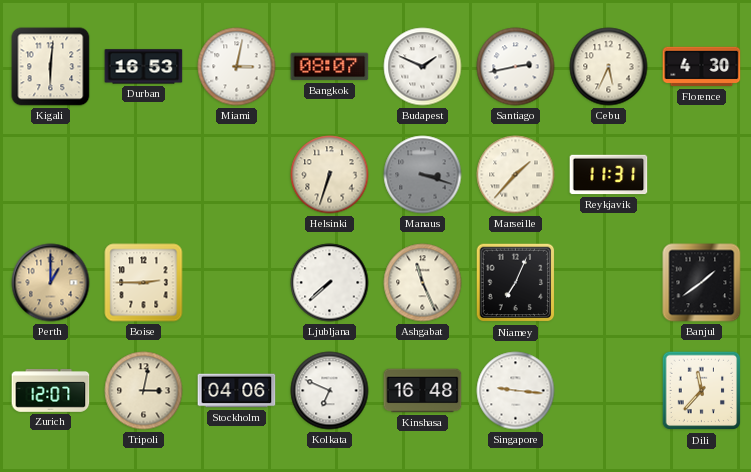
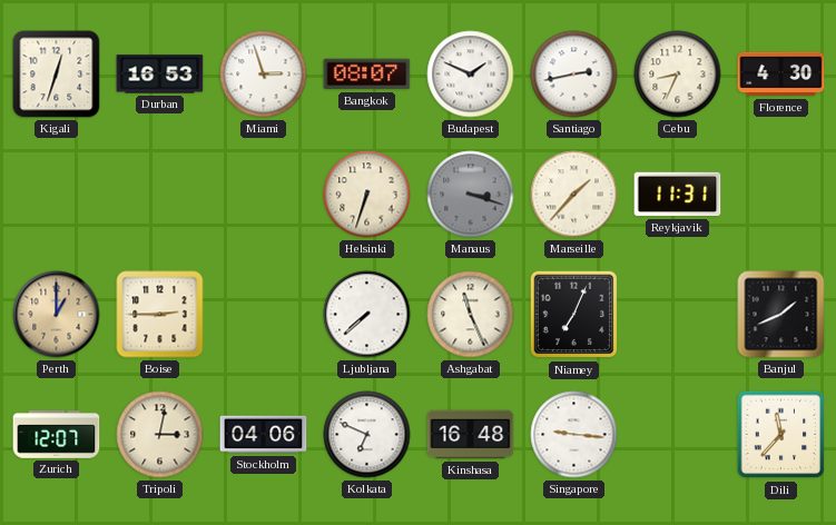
Kigali: 6:01 -> 12:33
Miami: 3:02 -> 2:57
Cebu: 5:34 -> 8:34
Banjul: 1:39 -> 1:41
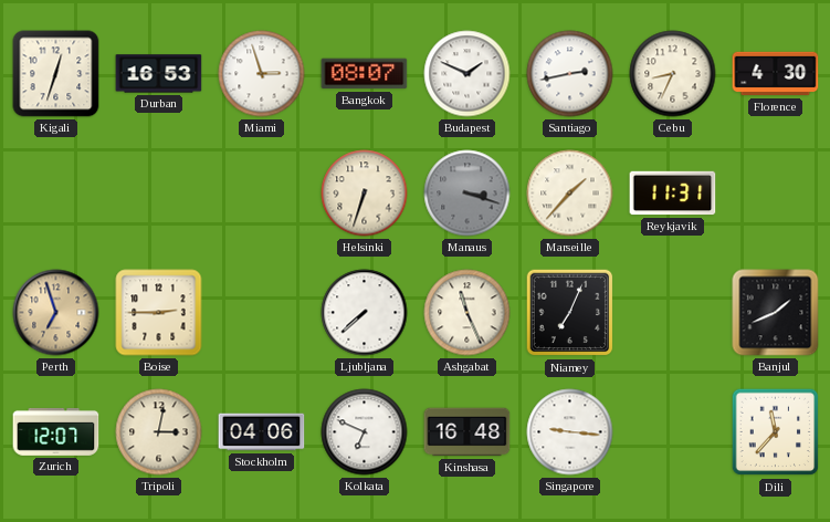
Perth: 1:00 -> 6:57
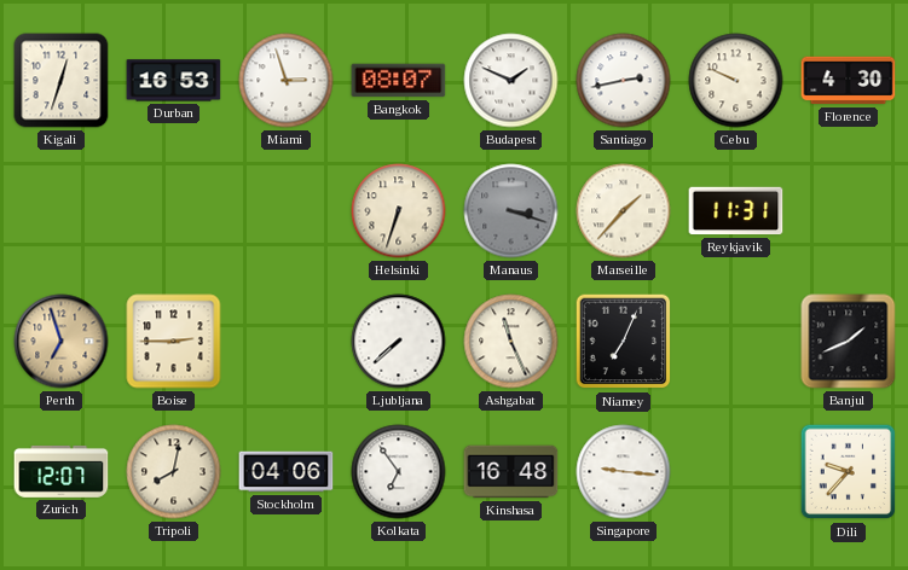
Cebu: 8:34 -> 9:49
Tripoli: 3:02 -> 8:02
Kolkata: 6:49 -> 6:54
Dili: 11:37 -> 9:37
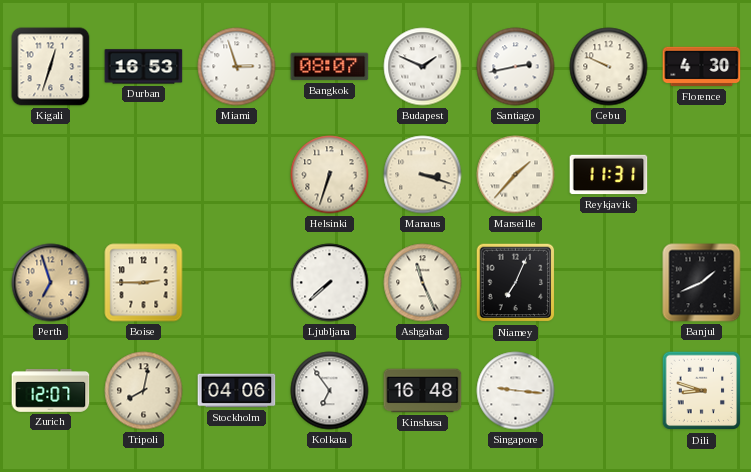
Manaus dial: grey -> cream
Dili: 9:37 -> 8:48
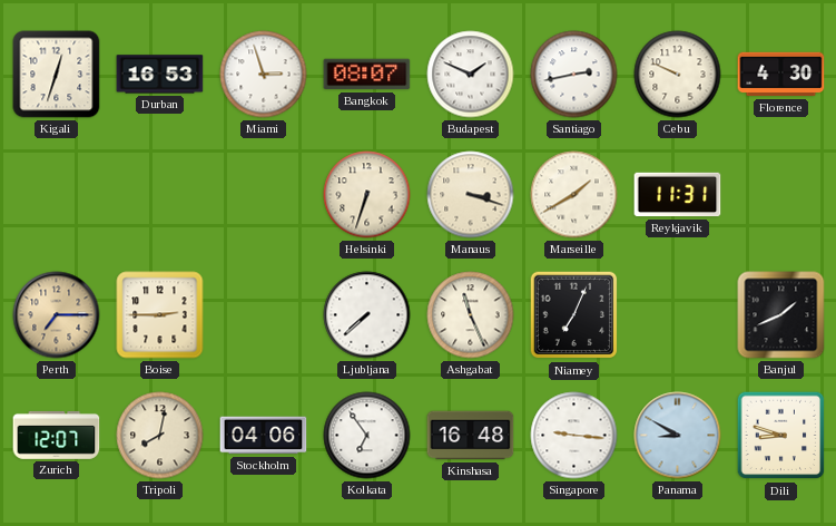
Marseille: 1:37 -> 1:40
Perth: 6:57 -> 7:15
Panama: none -> 8:50
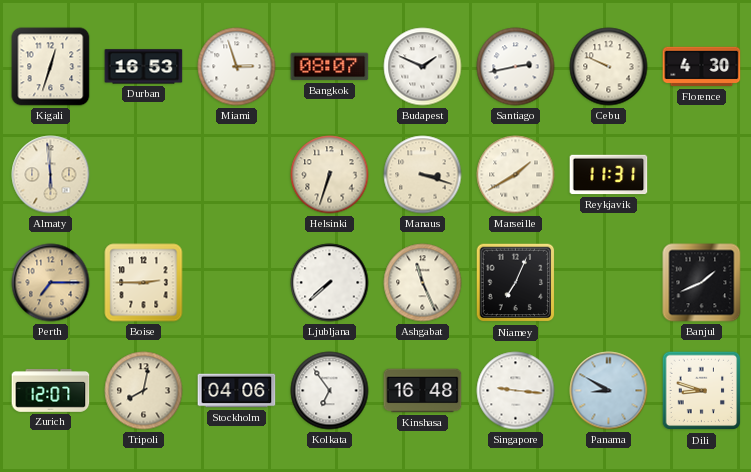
Almaty: none -> 5:59
